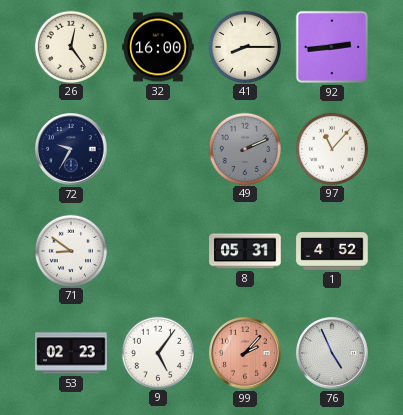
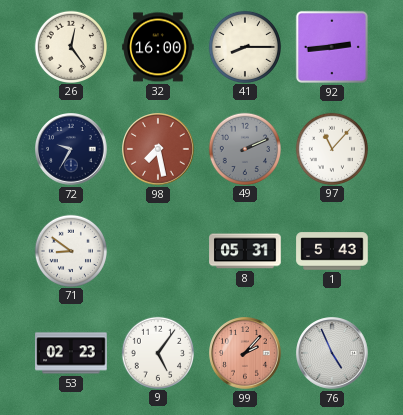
98: none -> 7:28
1: 4:52 -> 5:43
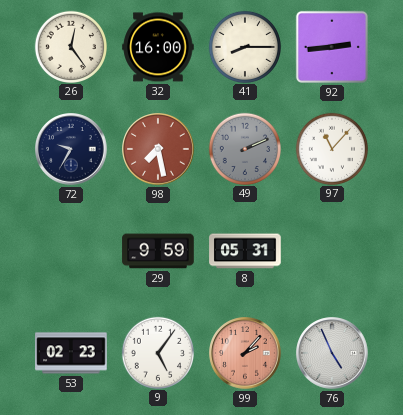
71: 8:51 -> none
29: none -> 9:59
1: 5:43 -> none
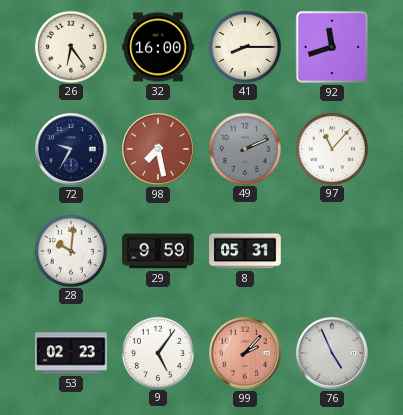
26: 12:24 -> 6:24
92: 2:44 -> 11:42
28: none -> 10:01
